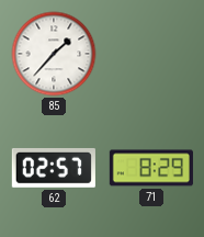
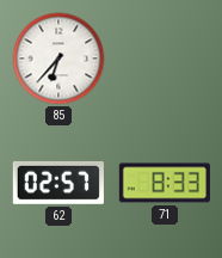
85: 1:37 -> 6:37
71: 8:29 -> 8:33
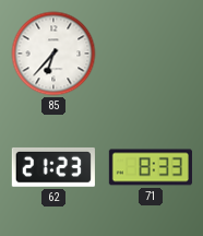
62: 02:57 -> 21:23
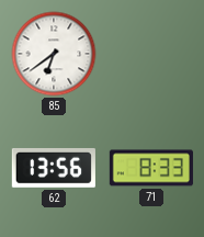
85: 6:37 -> 6:39
62: 21:23 -> 13:56
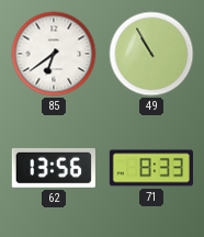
49: none -> 10:55
